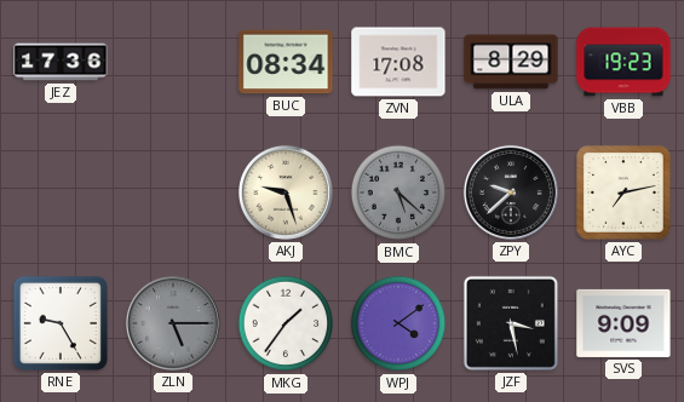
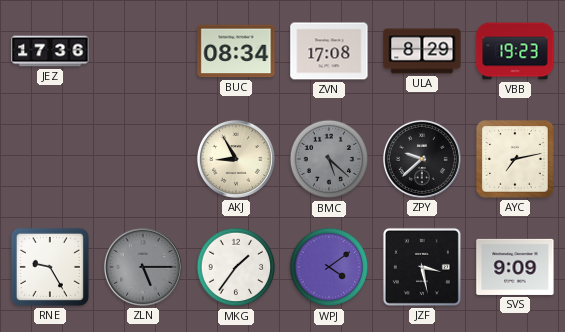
AKJ: 9:27 -> 8:55
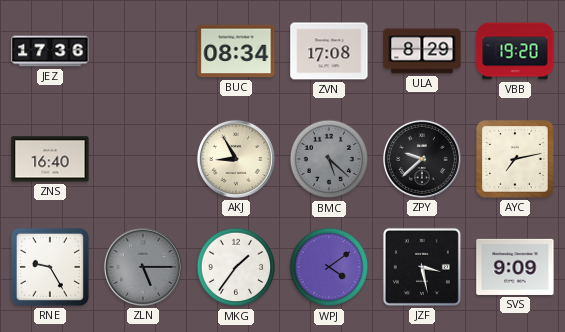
VBB: 19:23 -> 19:20
ZNS: none -> 16:40
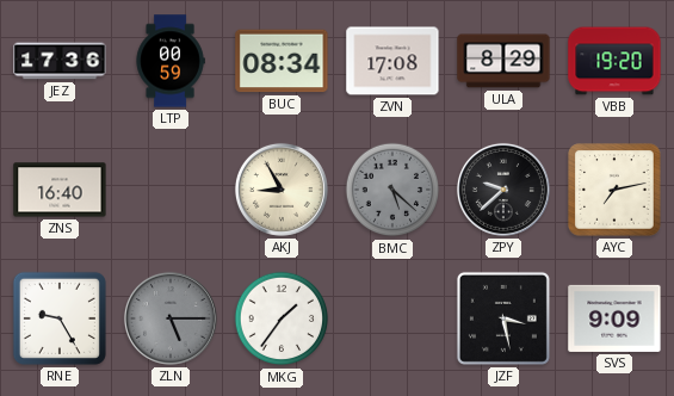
LTP: none -> 00:59
WPJ: 4:09 -> none
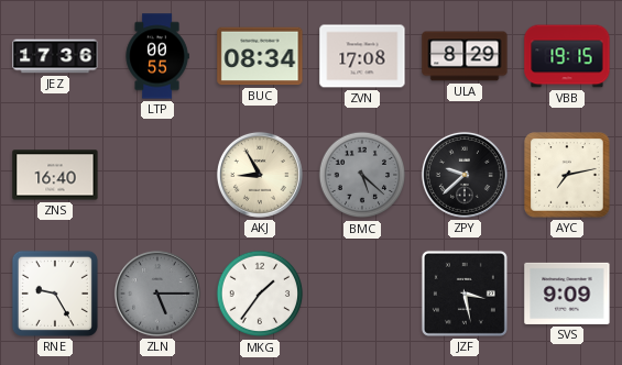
LTP: 00:59 -> 00:55
VBB: 19:20 -> 19:15
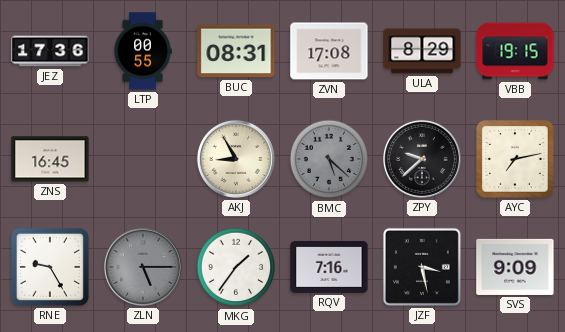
BUC: 08:34 -> 08:31
ZNS: 16:40 -> 16:45
RQV: none -> 7:16
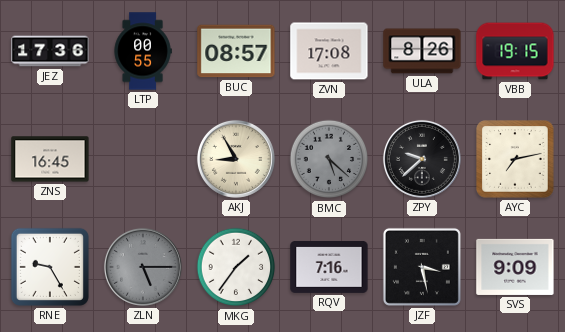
BUC: 08:31 -> 08:57
ULA: 8:29 -> 8:26
